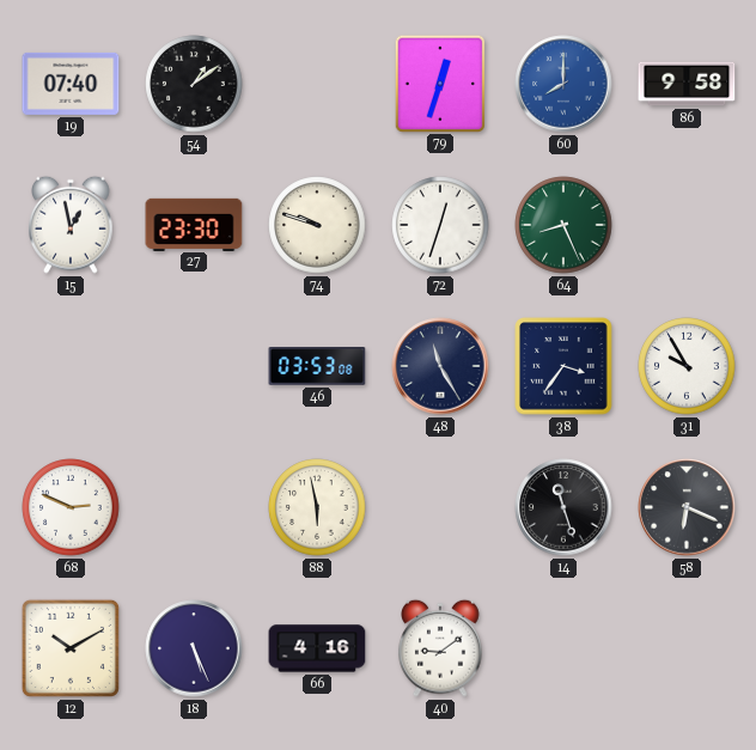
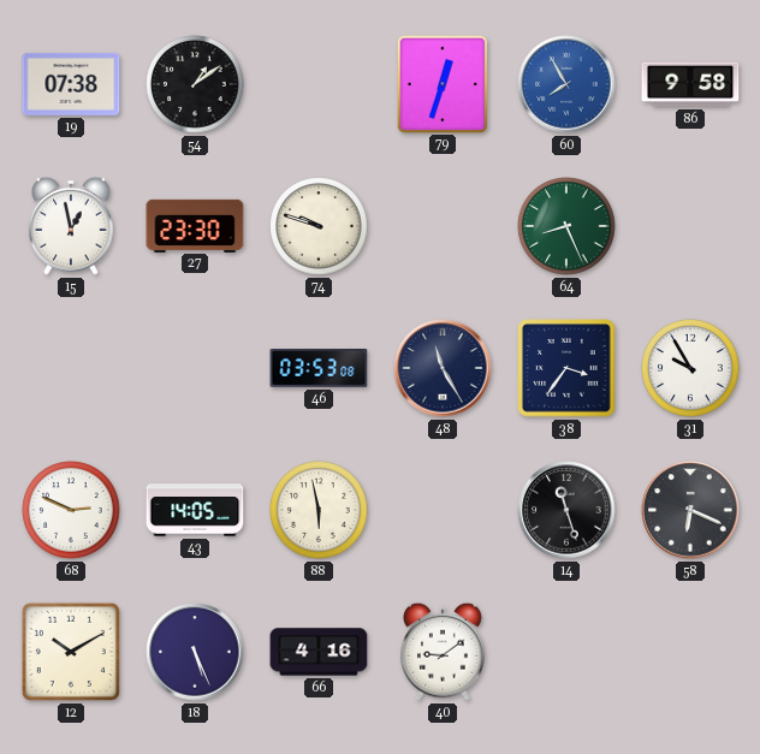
19: 07:40 -> 07:38
60: 8:00 -> 7:55
72: 12:33 -> none
43: none -> 14:05
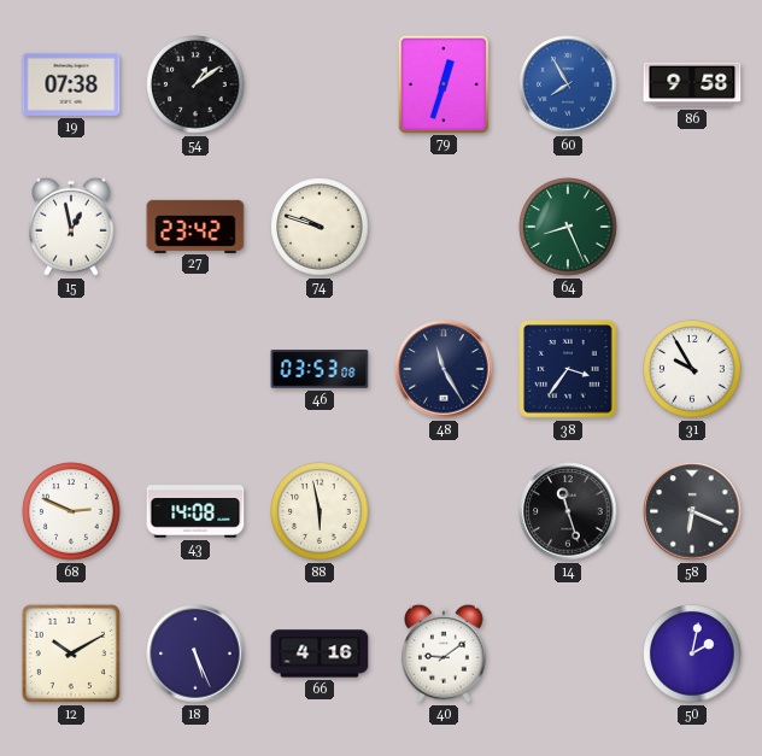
27: 23:30 -> 23:42
43: 14:05 -> 14:08
50: none -> 2:02
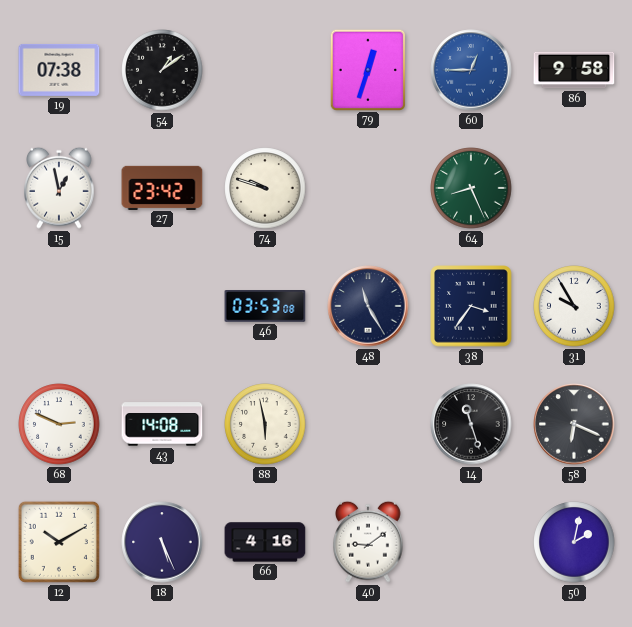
60: 7:55 -> 12:45
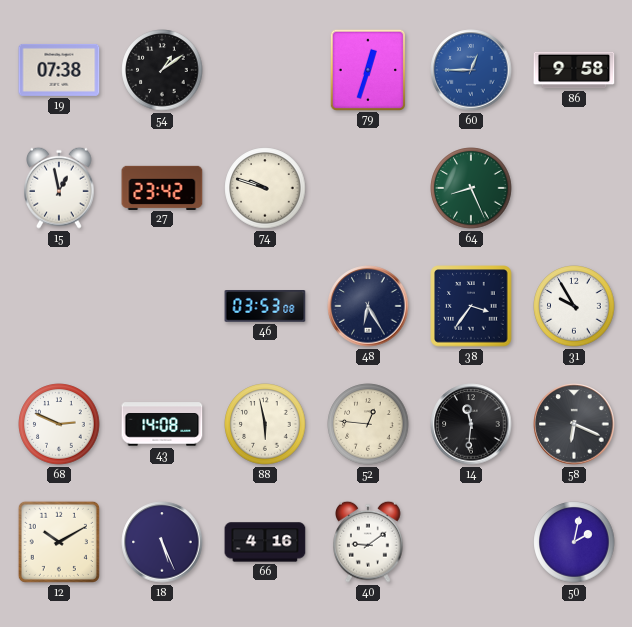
48: 11:25 -> 6:25
52: none -> 12:46
14: 11:27 -> 11:31
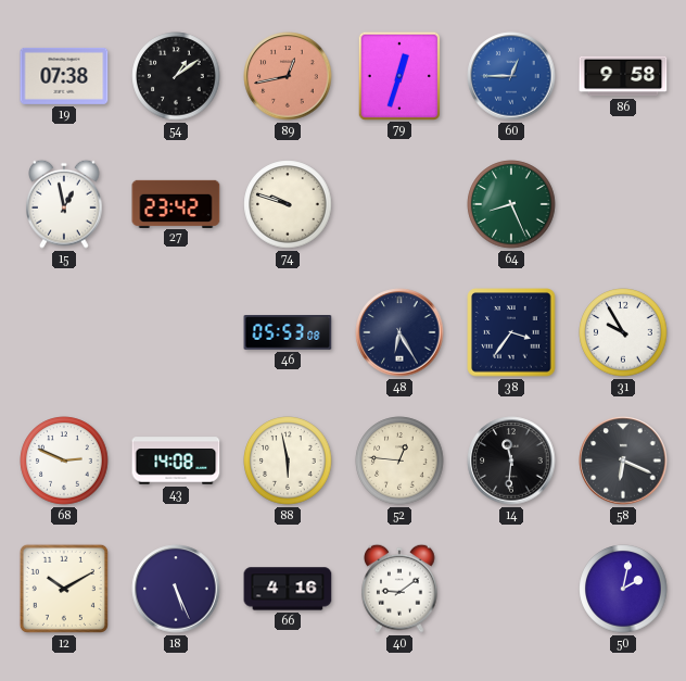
89: none -> 12:43
46: 03:53 -> 05:53
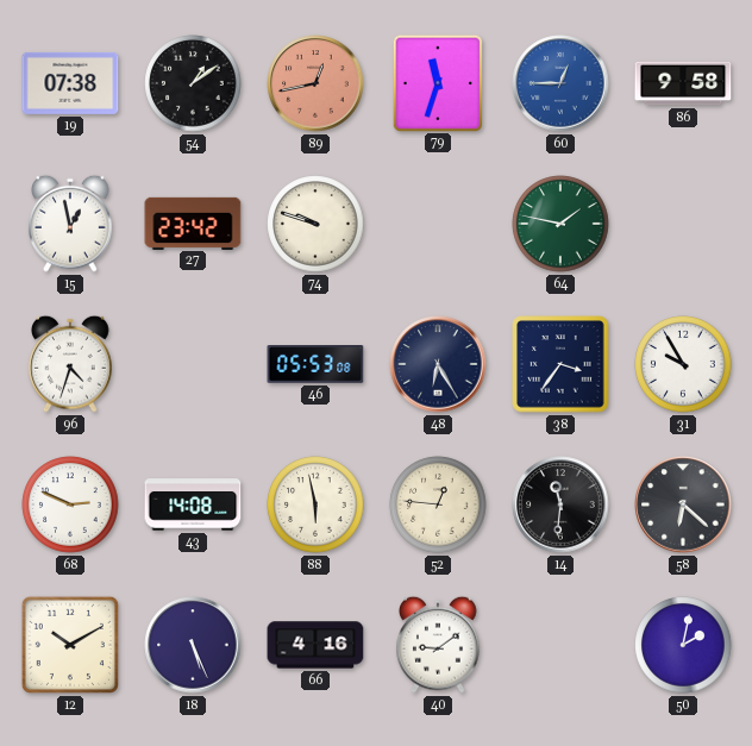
79: 12:33 -> 11:33
64: 8:26 -> 1:47
96: none -> 4:33
58: 6:19 -> 6:22
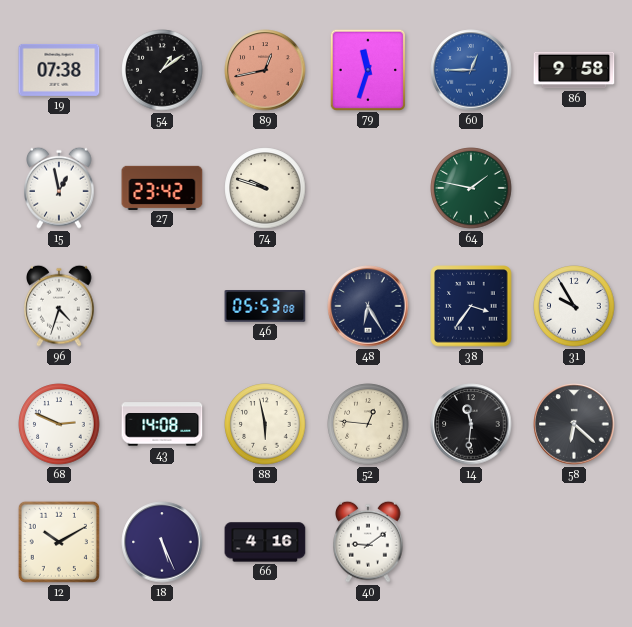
50: 2:02 -> none
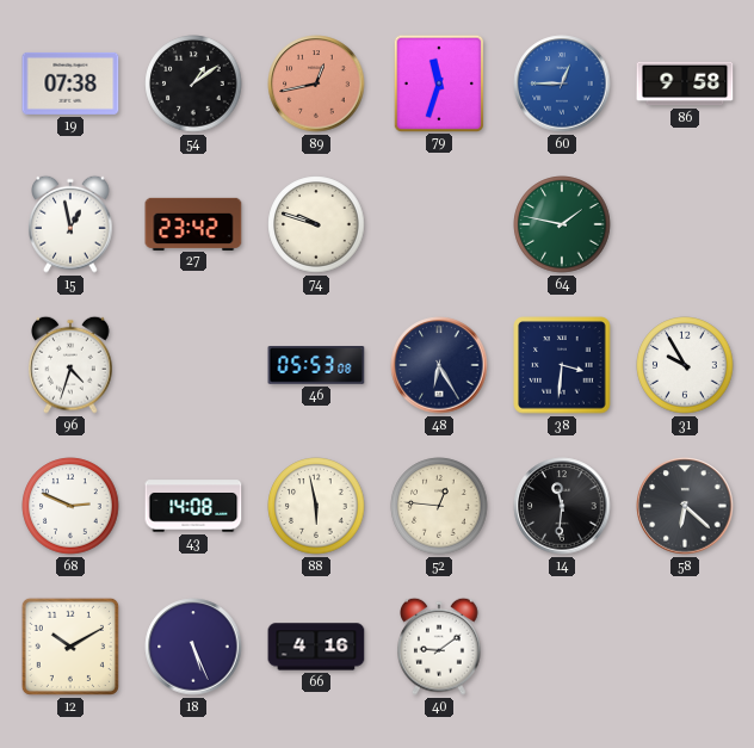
38: 3:36 -> 3:31
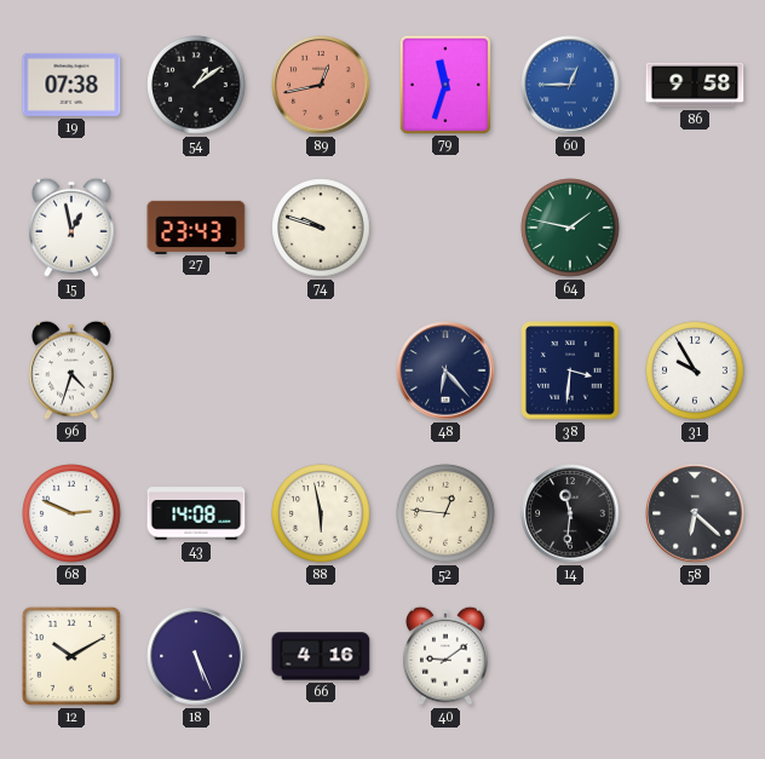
27: 23:42 -> 23:43
46: 05:53 -> none
48: 6:25 -> 6:23
